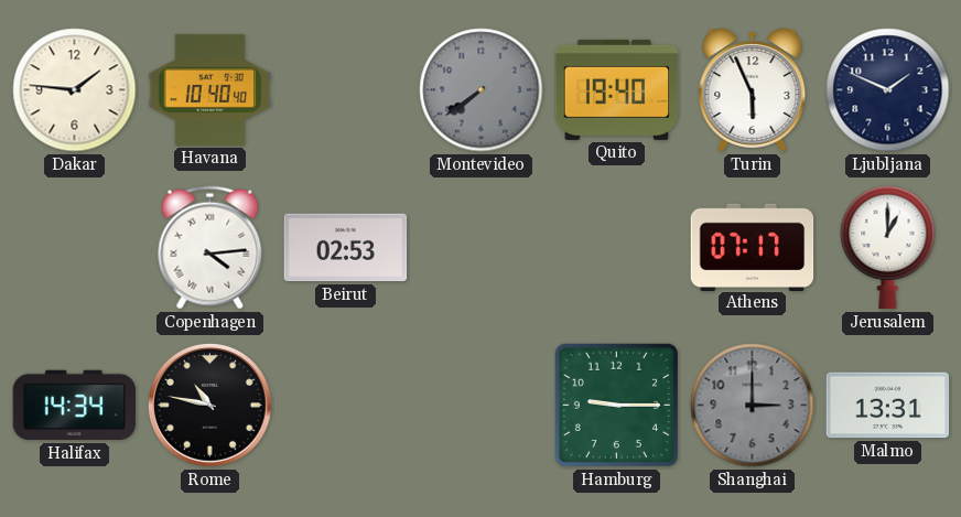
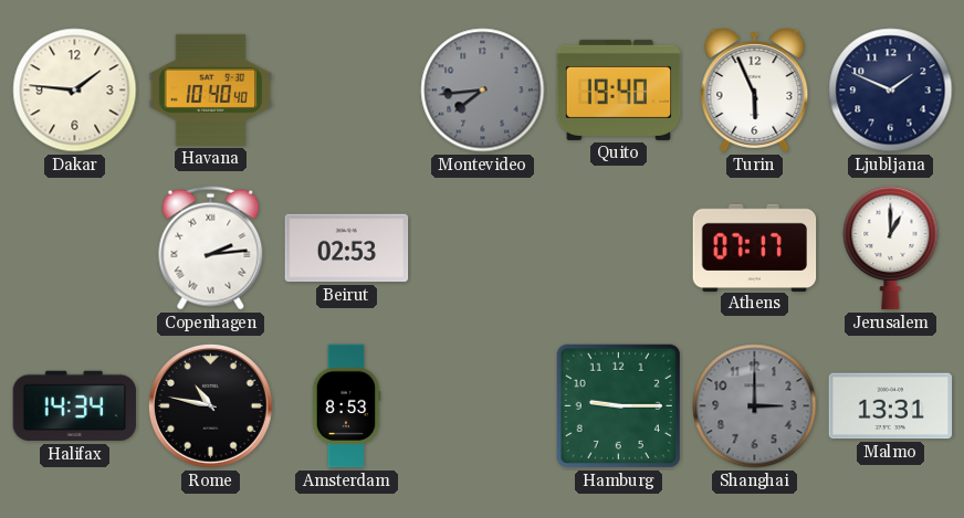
Montevideo: 7:39 -> 7:44
Copenhagen: 4:14 -> 2:14
Amsterdam: none -> 8:53
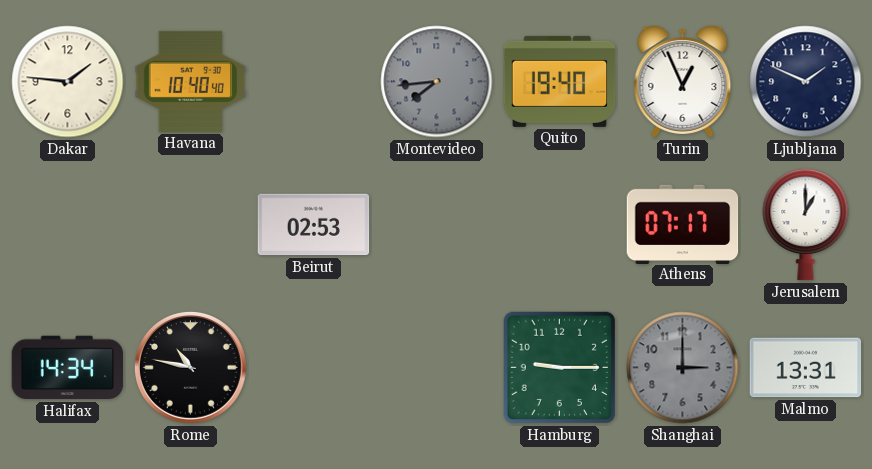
Turin: 5:56 -> 12:56
Copenhagen: 2:14 -> none
Amsterdam: 8:53 -> none
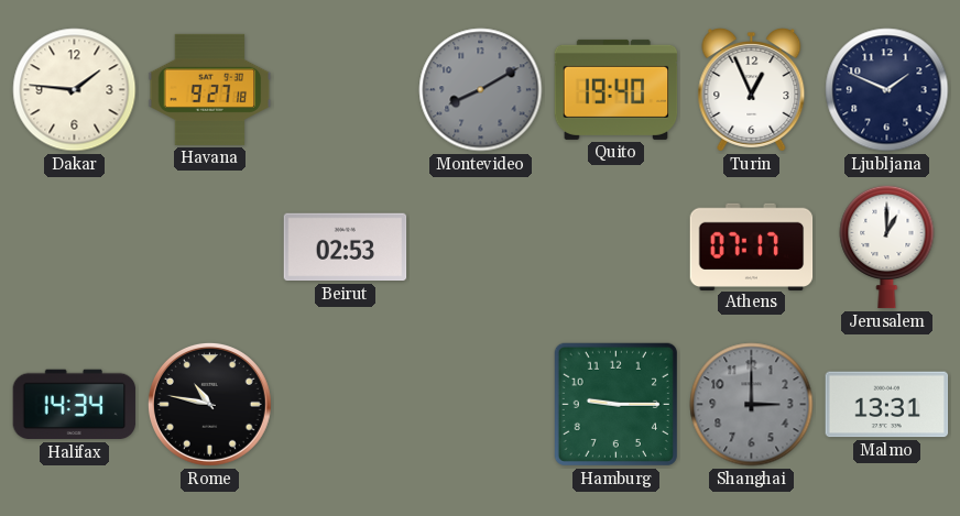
Havana: 10:40 -> 9:27
Montevideo: 7:44 -> 8:10
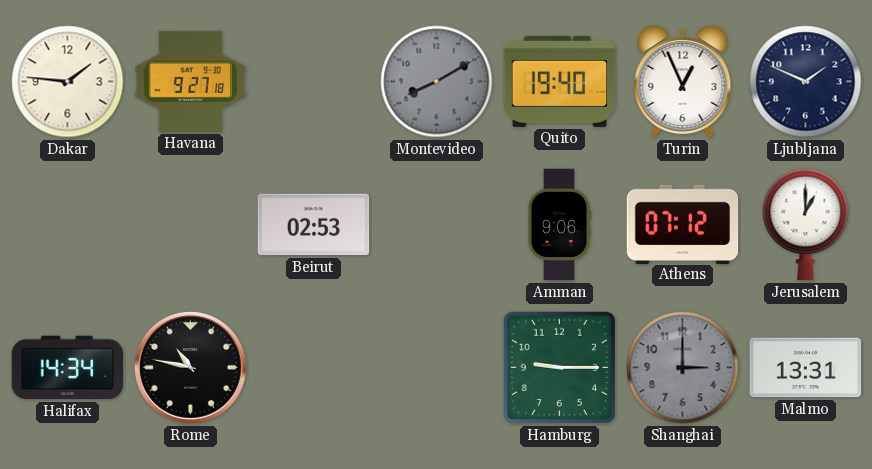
Amman: none -> 9:06
Athens: 07:17 -> 07:12
